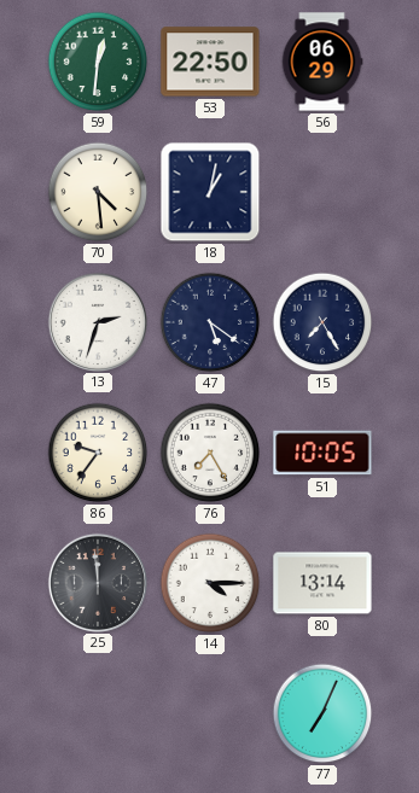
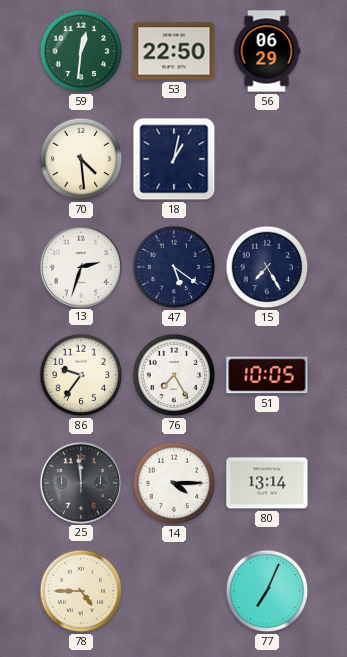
78: none -> 4:45
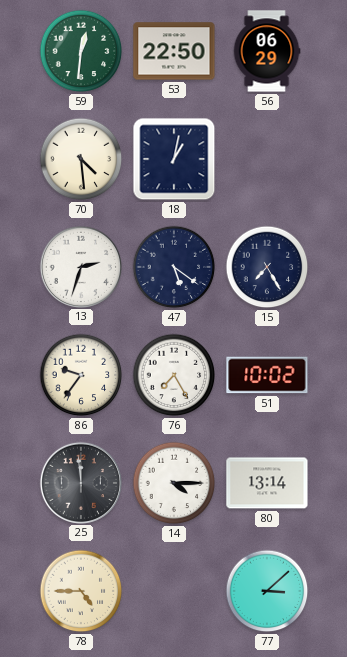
51: 10:05 -> 10:02
77: 7:04 -> 3:08
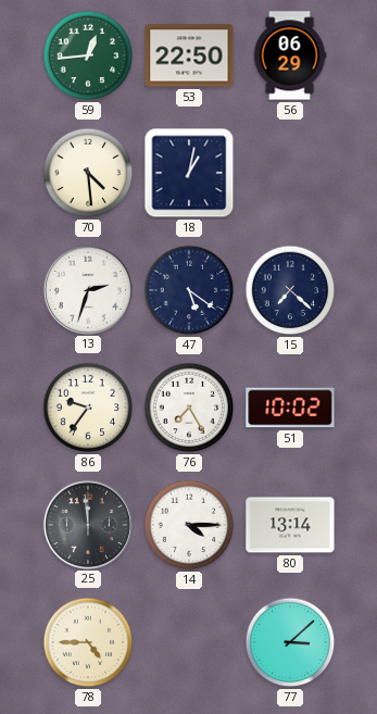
59: 12:31 -> 12:44
15: 7:25 -> 7:22
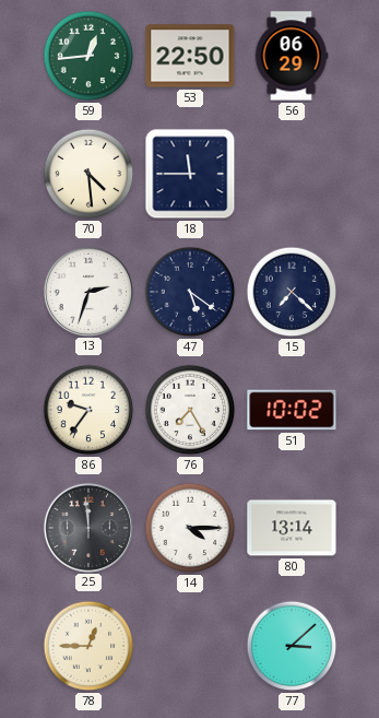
18: 1:02 -> 11:45
78: 4:45 -> 12:45
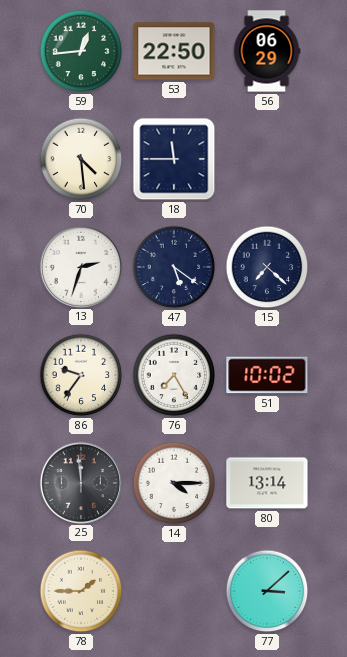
78: 12:45 -> 1:45
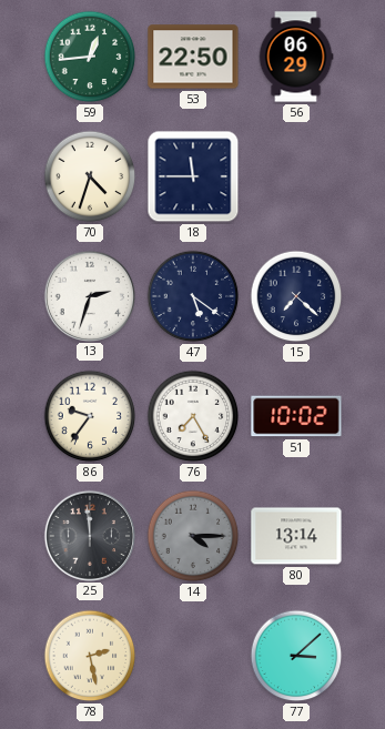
70: 4:29 -> 4:33
14 dial: white -> grey
78: 1:45 -> 2:28
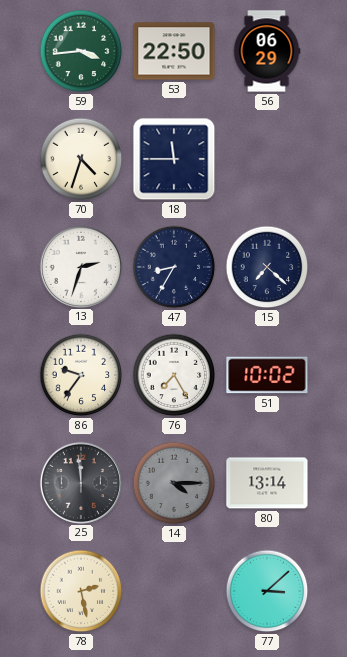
59: 12:44 -> 3:44
47: 5:21 -> 8:35
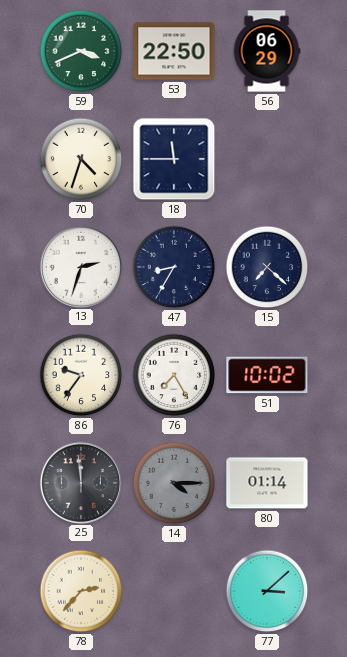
59: 3:44 -> 3:41
80: 13:14 -> 01:14
78: 2:28 -> 2:37
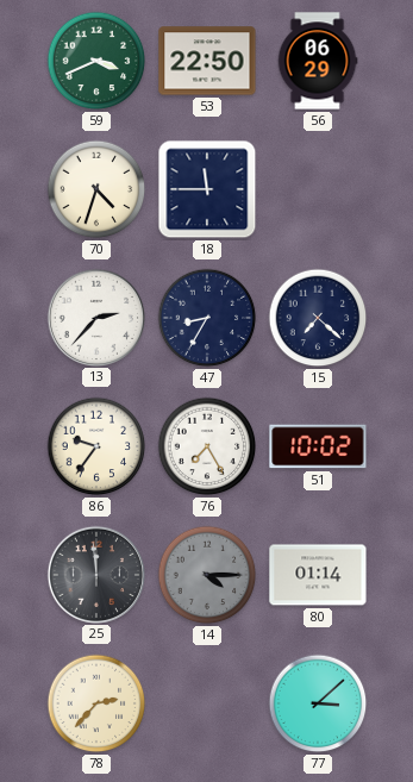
13: 2:33 -> 2:37
